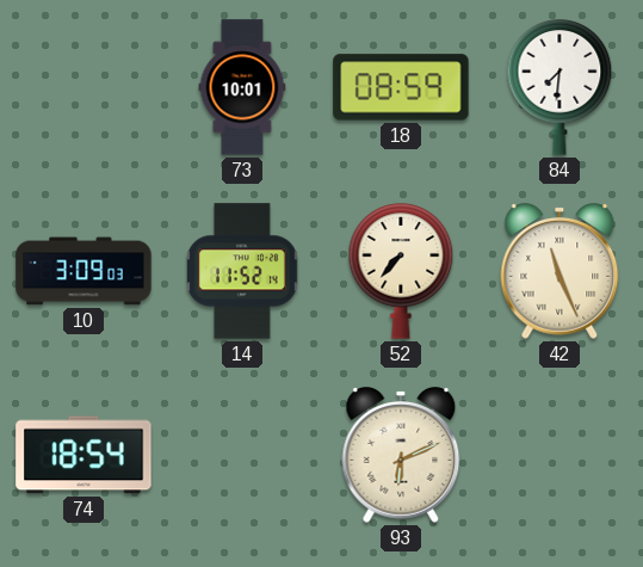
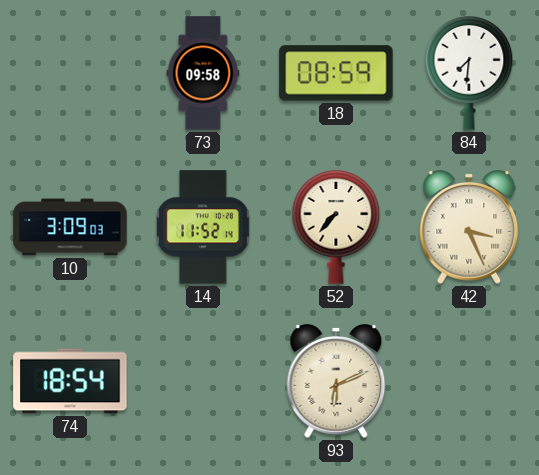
73: 10:01 -> 09:58
42: 11:26 -> 3:26
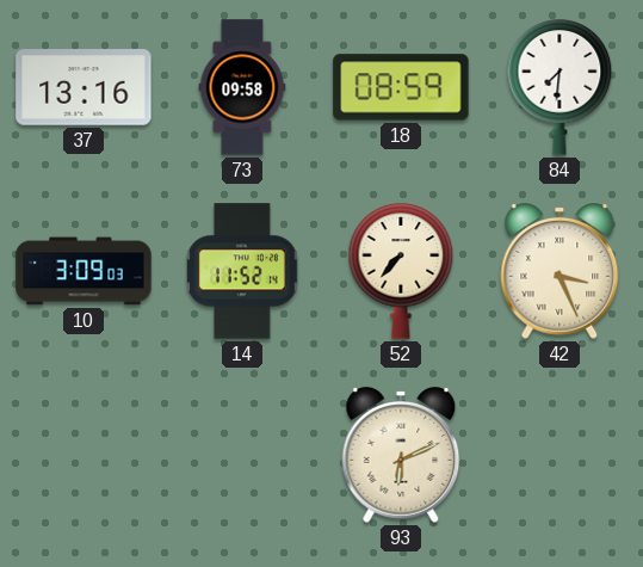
37: none -> 13:16
74: 18:54 -> none
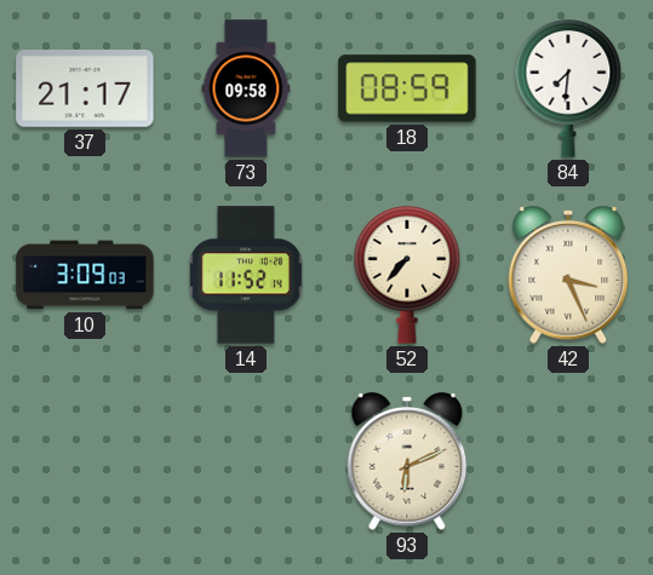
37: 13:16 -> 21:17
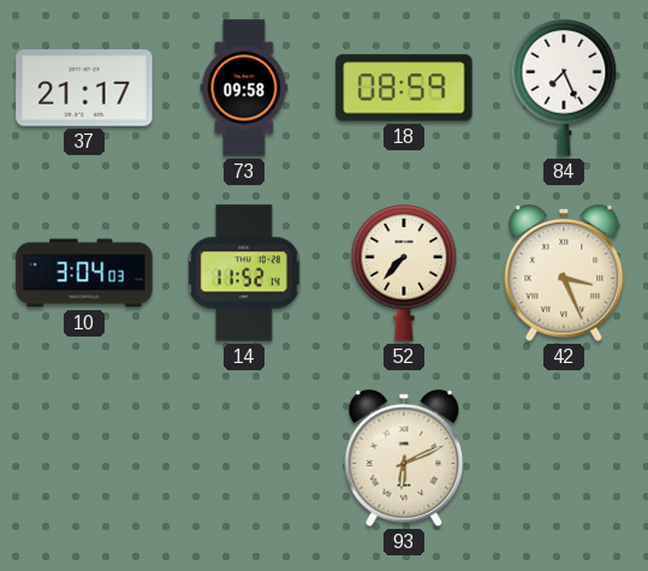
84: 7:31 -> 7:26
10: 3:09 -> 3:04
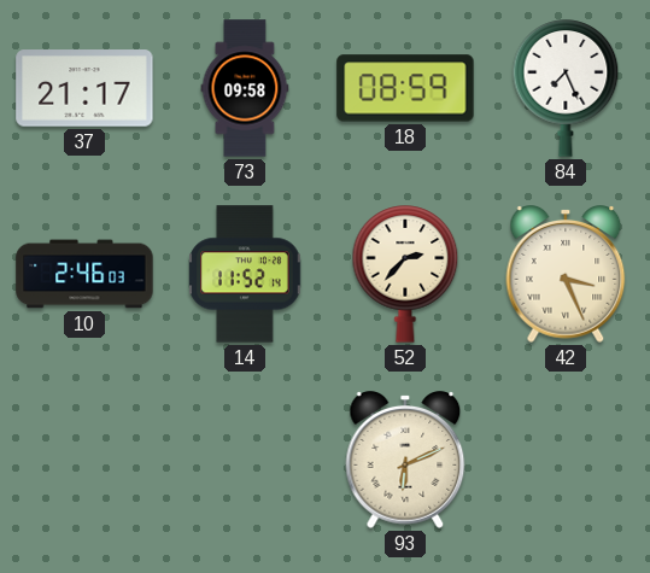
10: 3:04 -> 2:46
52: 7:37 -> 2:37
